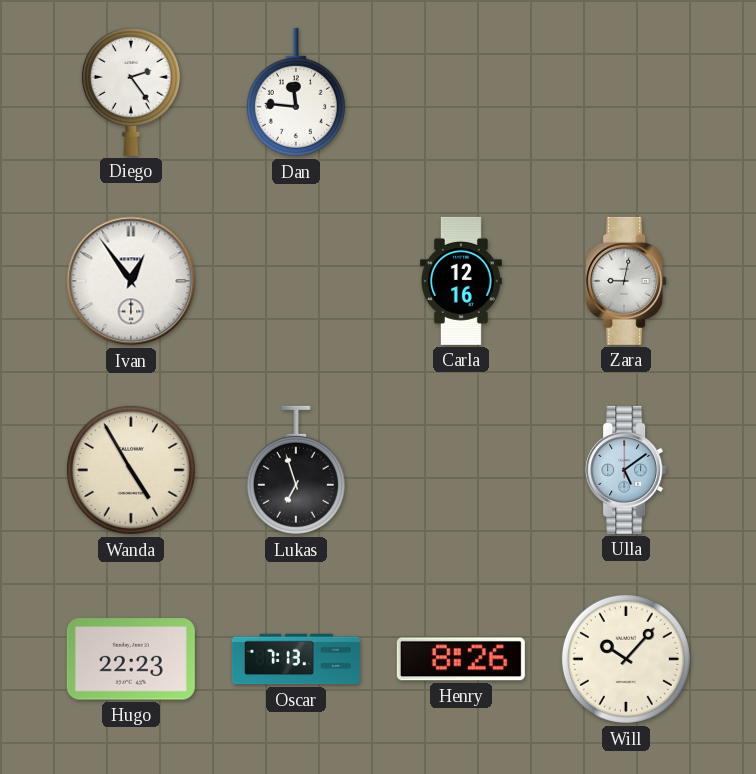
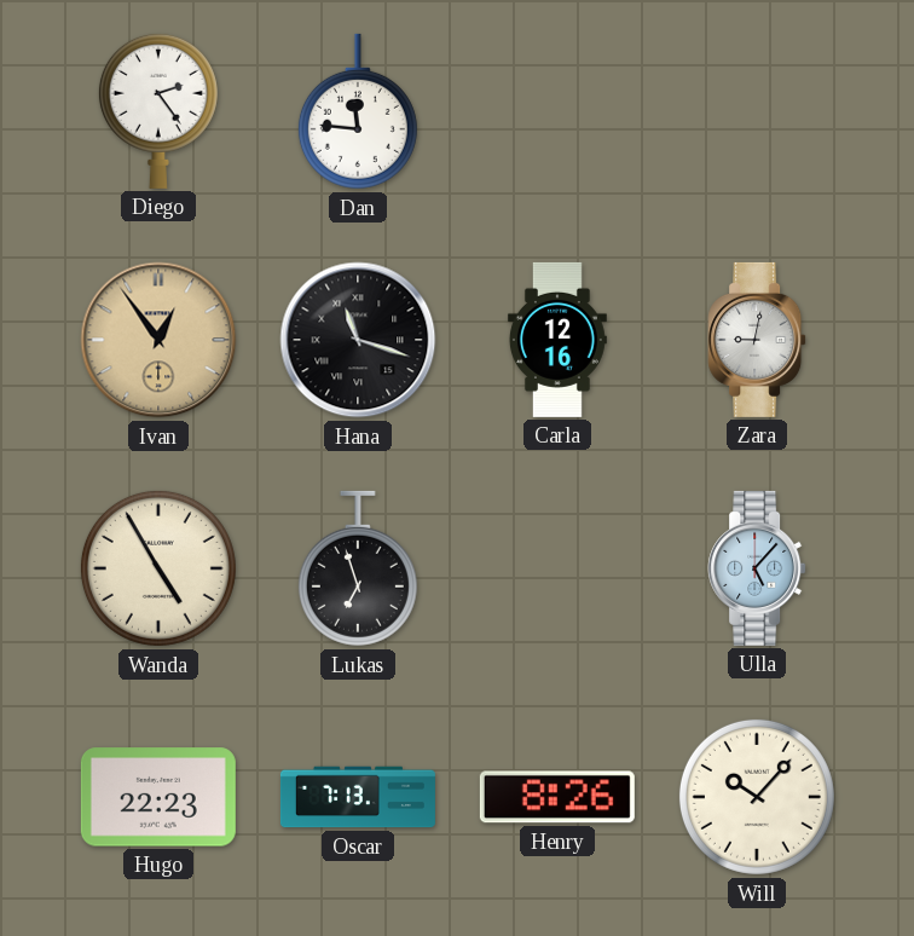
Ivan dial: white -> champagne
Hana: none -> 11:18
Ulla: 5:09 -> 5:07
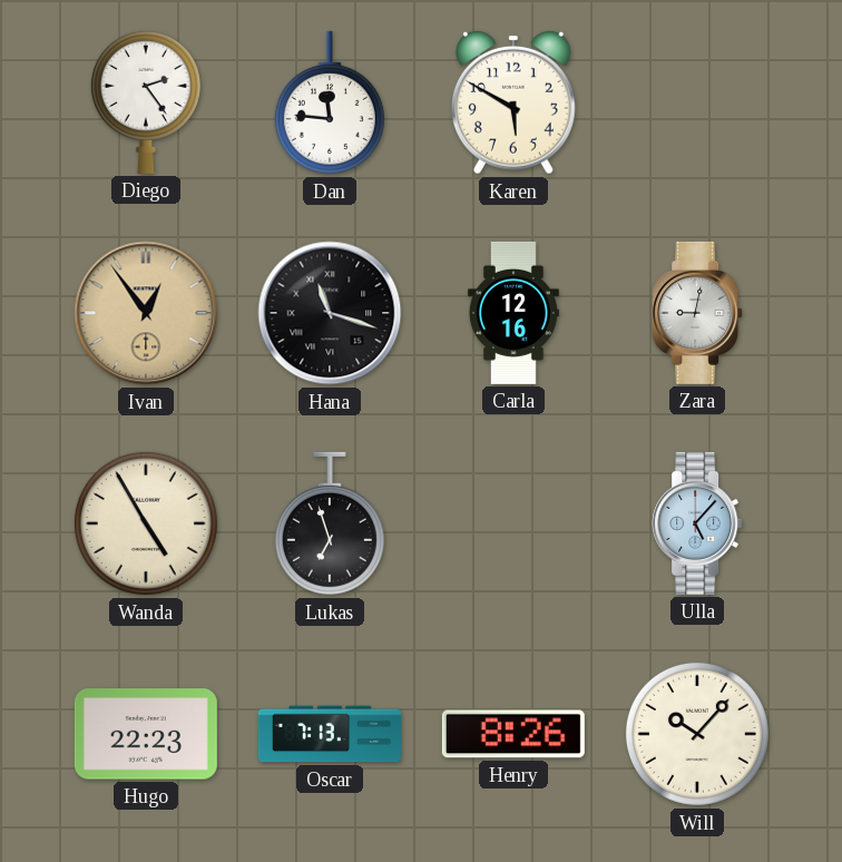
Karen: none -> 5:50
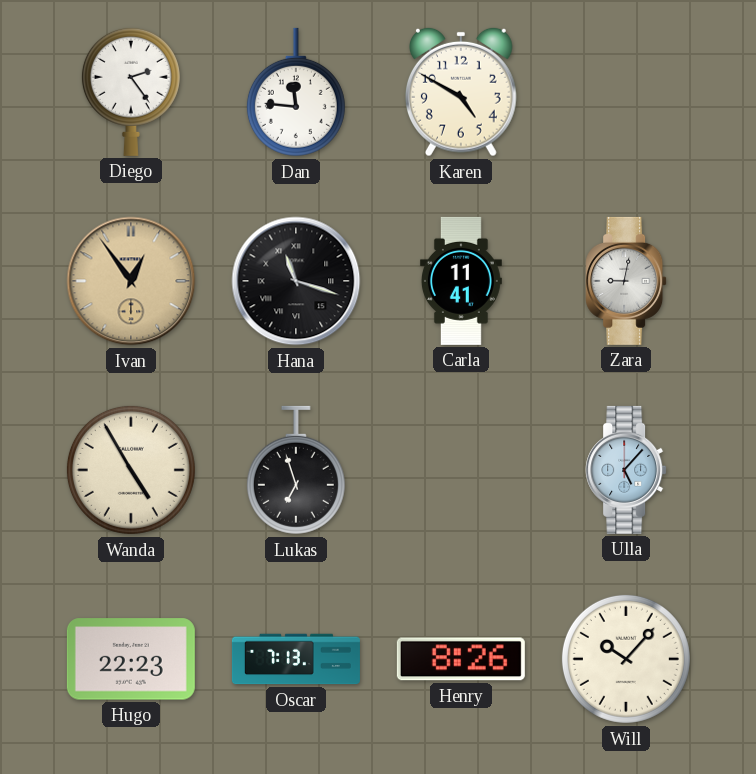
Karen: 5:50 -> 4:50
Carla: 12:16 -> 11:41
